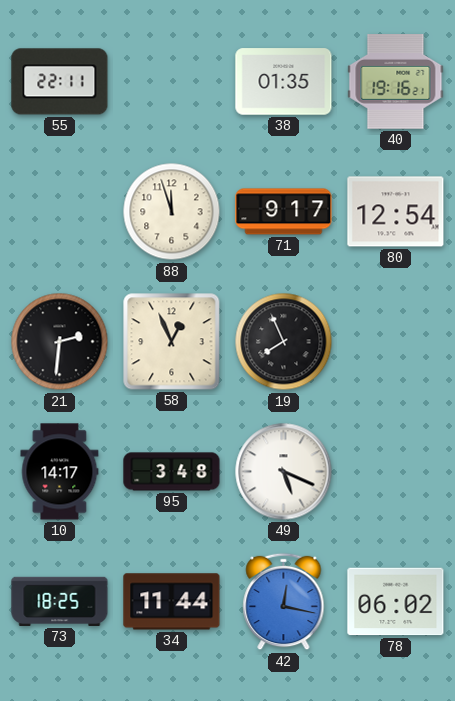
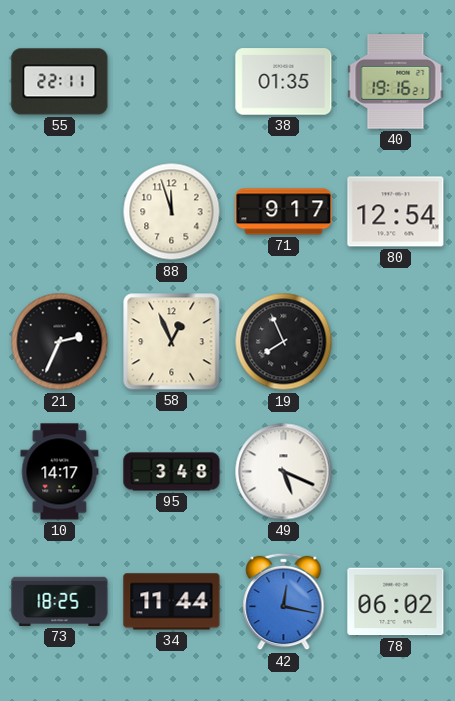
21: 2:31 -> 2:34
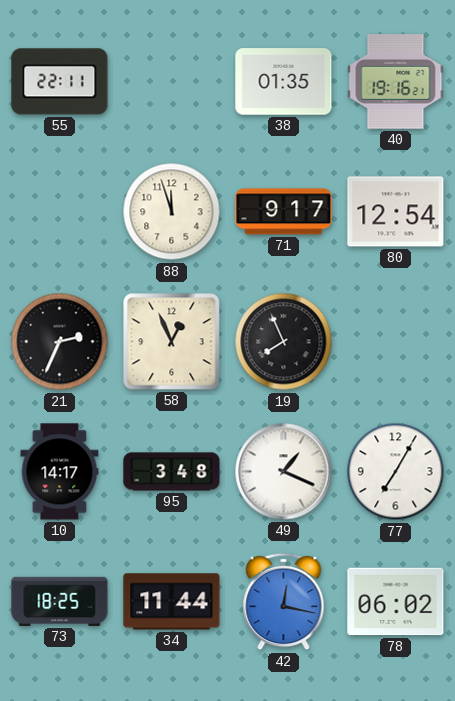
49: 5:19 -> 1:19
77: none -> 7:05
